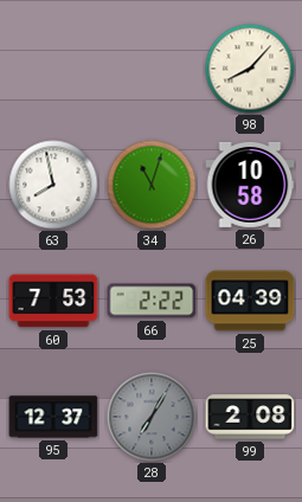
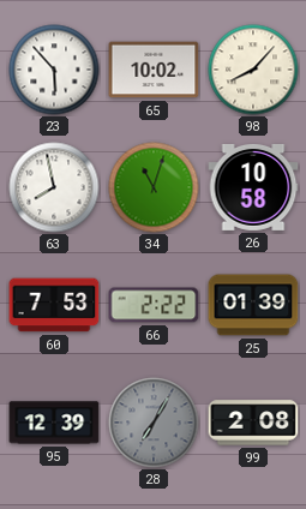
23: none -> 5:53
65: none -> 10:02
25: 04:39 -> 01:39
95: 12:37 -> 12:39
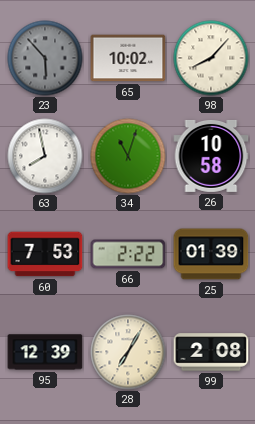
23 dial: white -> grey
28 dial: grey -> cream
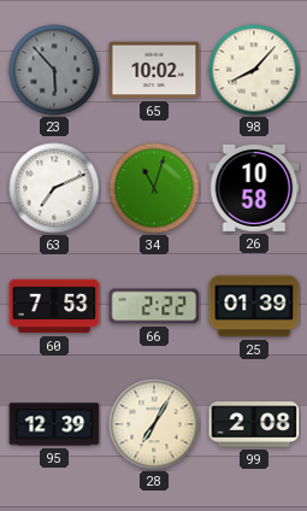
63: 7:58 -> 7:11
